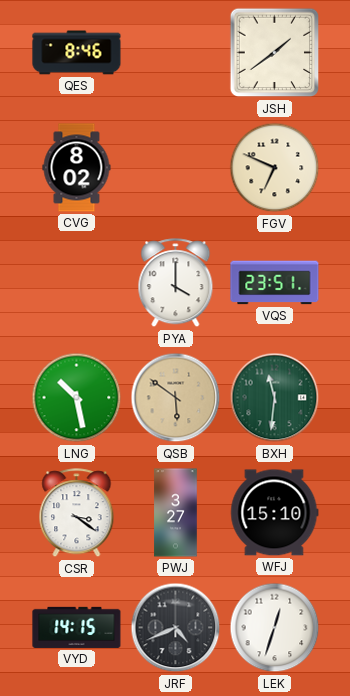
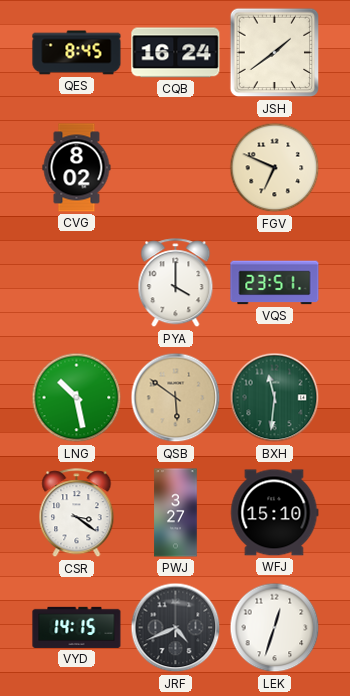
QES: 8:46 -> 8:45
CQB: none -> 16:24
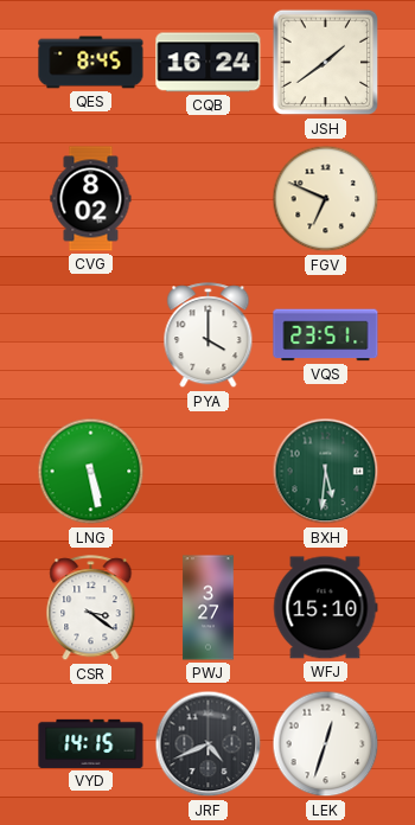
LNG: 10:28 -> 5:28
QSB: 5:51 -> none
BXH: 11:31 -> 5:31
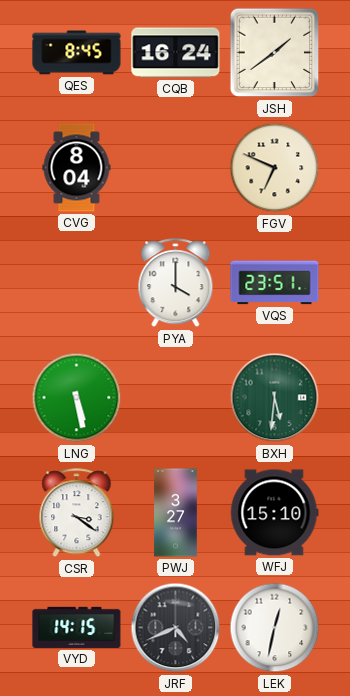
CVG: 8:02 -> 8:04
LEK: 12:33 -> 12:32
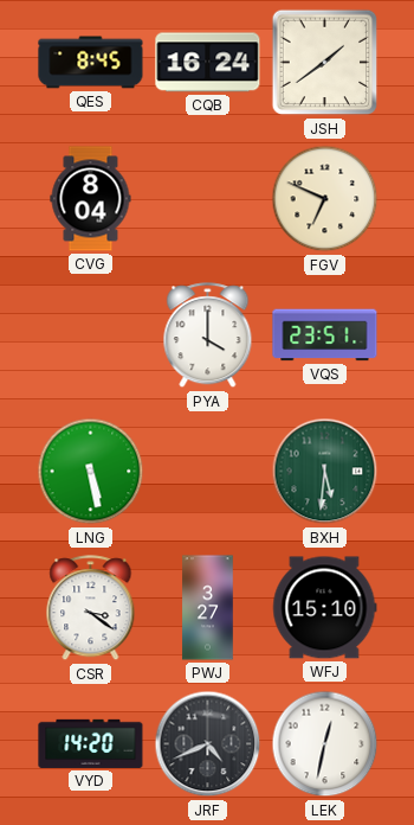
VYD: 14:15 -> 14:20
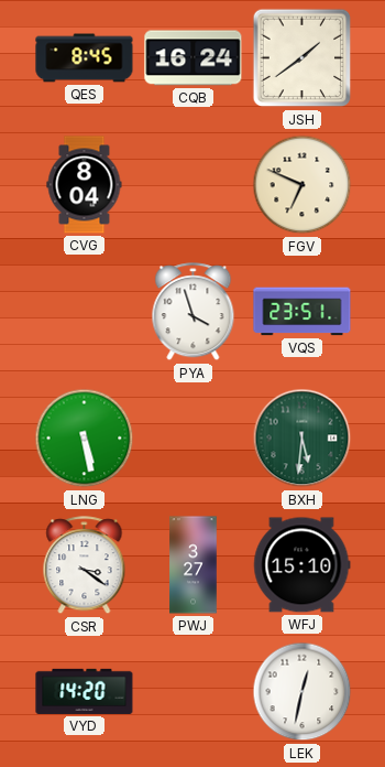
PYA: 4:00 -> 3:57
JRF: 4:41 -> none
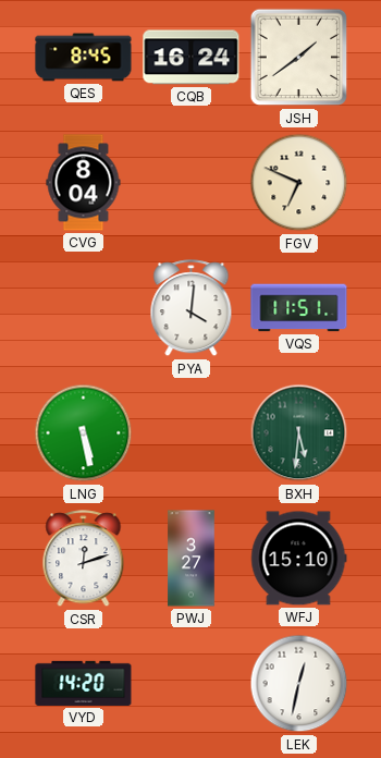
PYA: 3:57 -> 4:01
VQS: 23:51 -> 11:51
CSR: 3:21 -> 12:12
